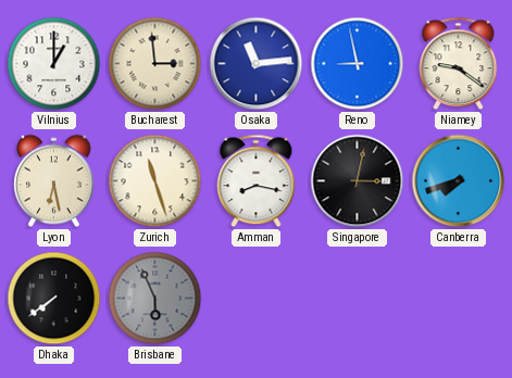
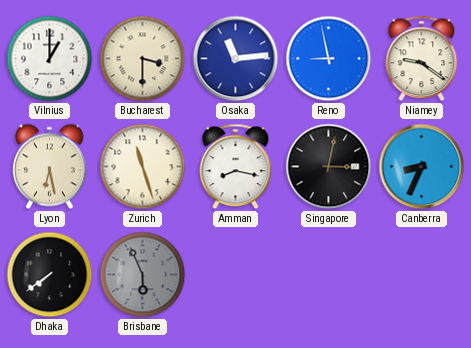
Bucharest: 2:59 -> 3:30
Canberra: 7:42 -> 8:34
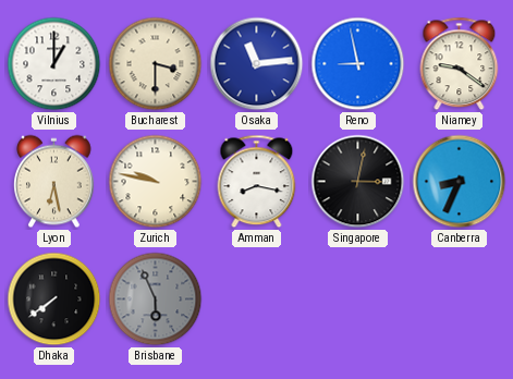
Zurich: 11:27 -> 9:47
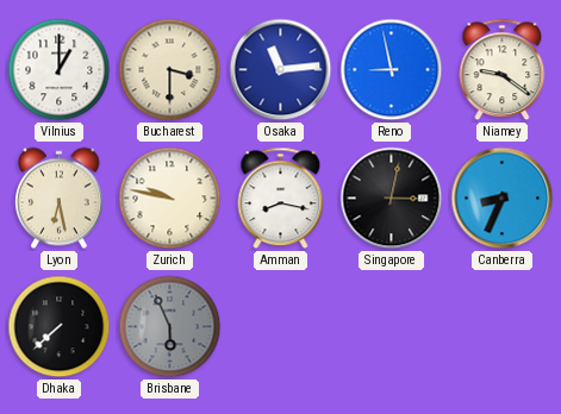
Dhaka: 7:39 -> 7:38
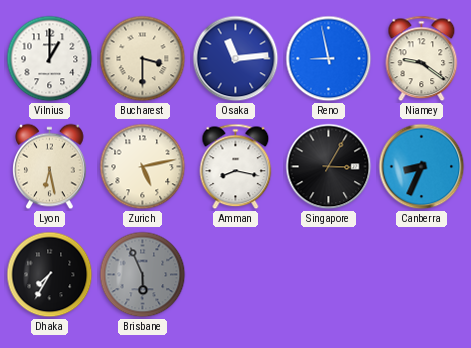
Zurich: 9:47 -> 5:13
Singapore: 3:02 -> 3:05
Dhaka: 7:38 -> 7:35
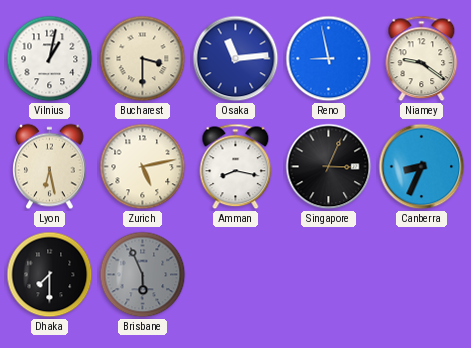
Vilnius: 1:00 -> 1:02
Singapore: 3:05 -> 3:04
Dhaka: 7:35 -> 7:30
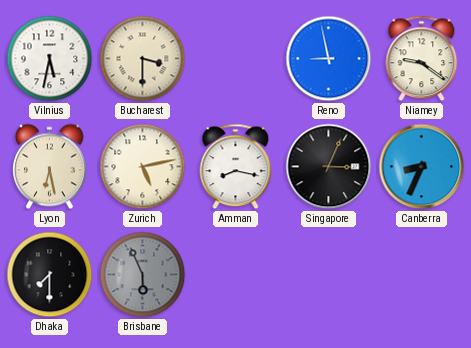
Vilnius: 1:02 -> 5:32
Osaka: 11:14 -> none
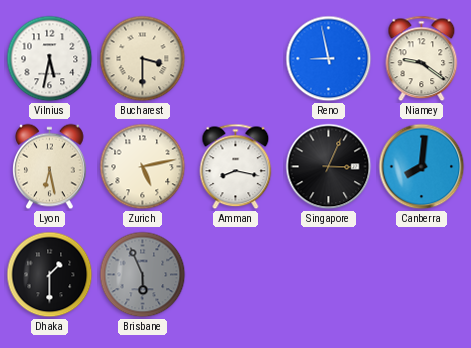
Canberra: 8:34 -> 8:01
Dhaka: 7:30 -> 1:30
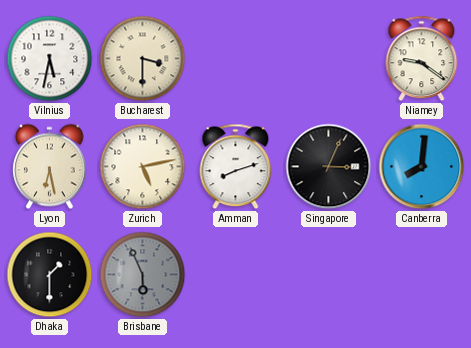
Reno: 8:58 -> none
Amman: 8:17 -> 8:12
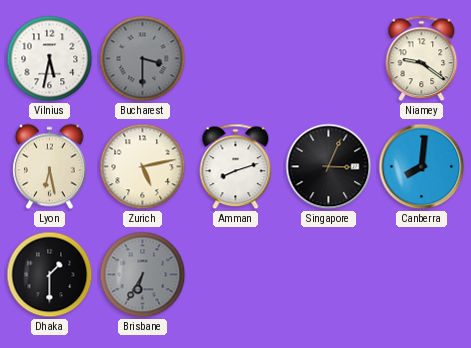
Bucharest dial: cream -> grey
Brisbane: 5:56 -> 6:35
